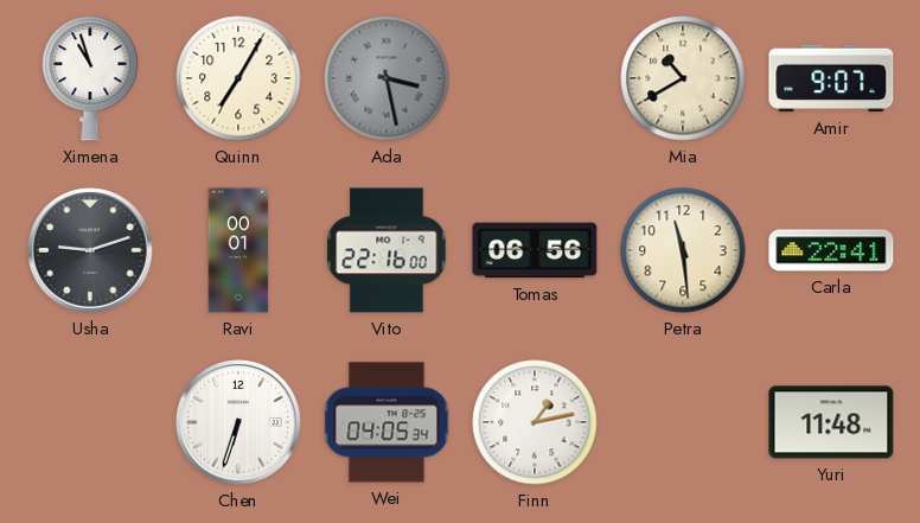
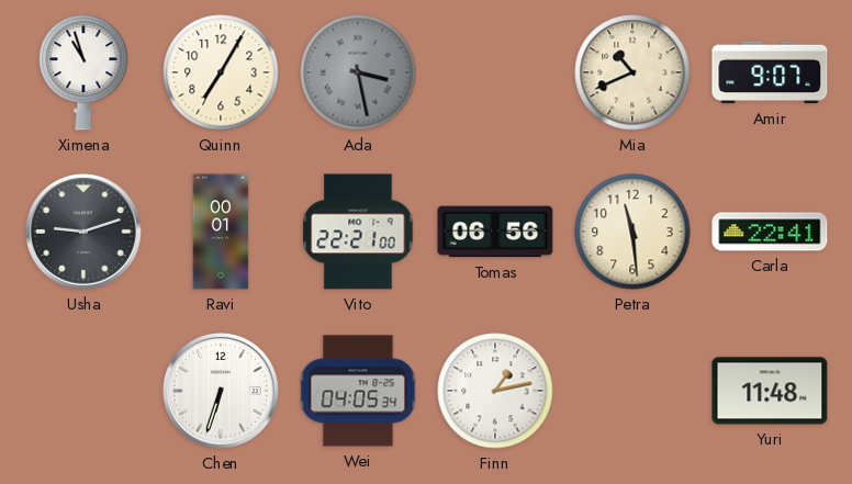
Mia: 10:40 -> 10:41
Vito: 22:16 -> 22:21
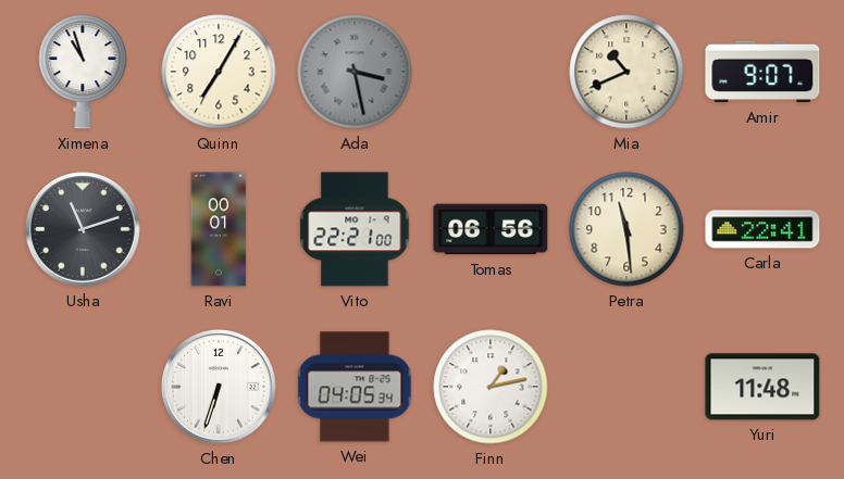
Usha: 9:12 -> 11:12
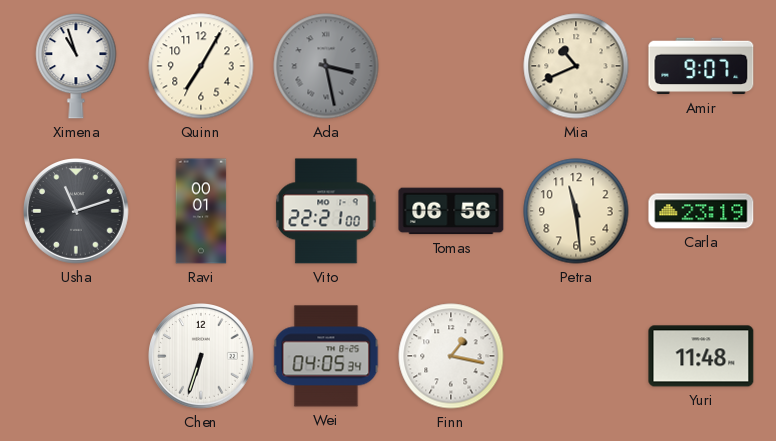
Carla: 22:41 -> 23:19
Finn: 1:13 -> 1:17
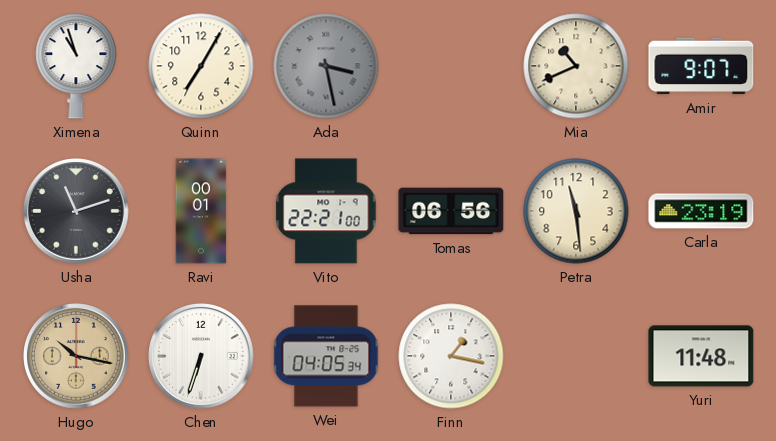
Hugo: none -> 10:17
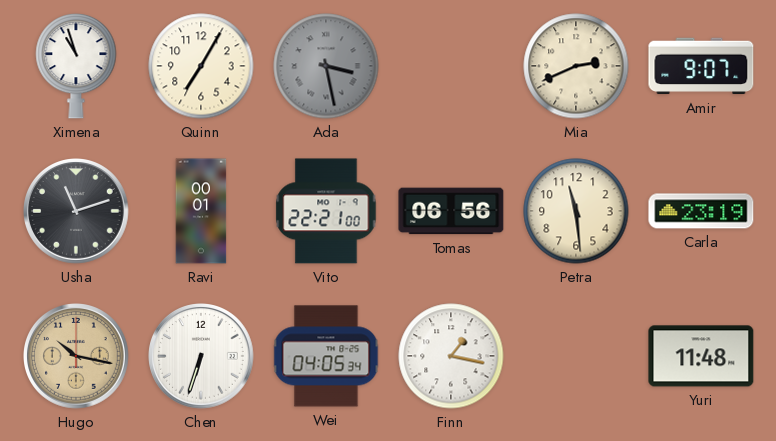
Mia: 10:41 -> 2:41
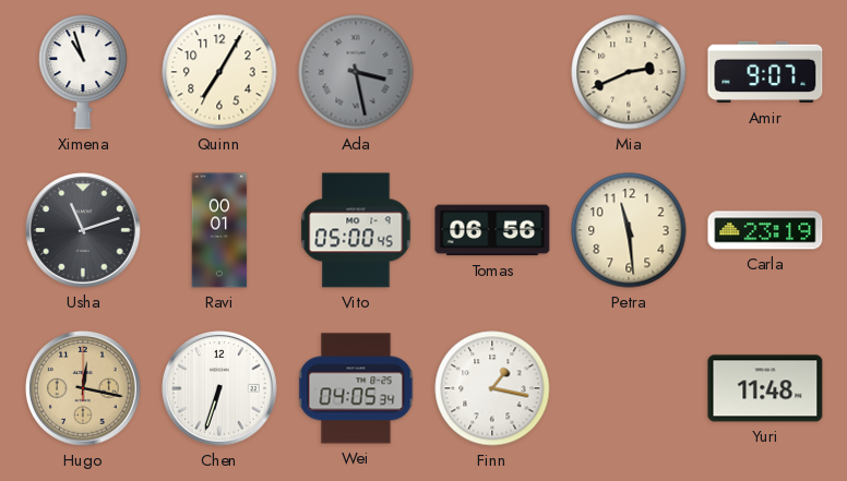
Vito: 22:21 -> 05:00
Hugo: 10:17 -> 12:17
